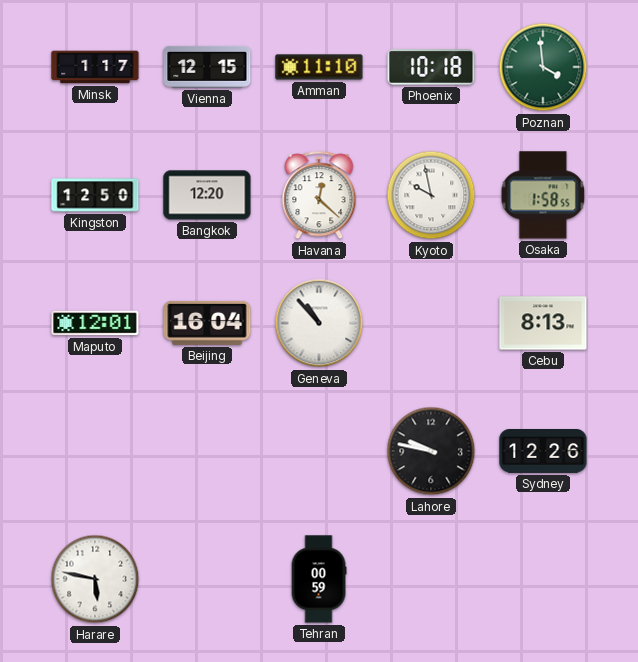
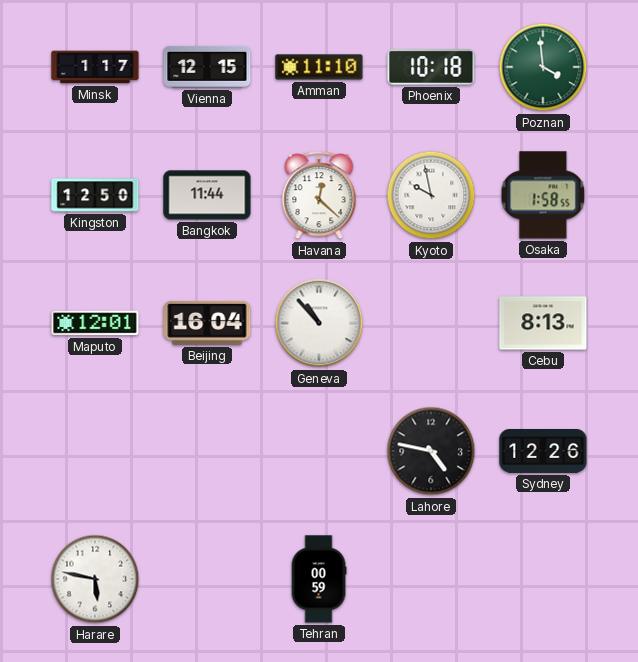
Bangkok: 12:20 -> 11:44
Lahore: 9:47 -> 4:47
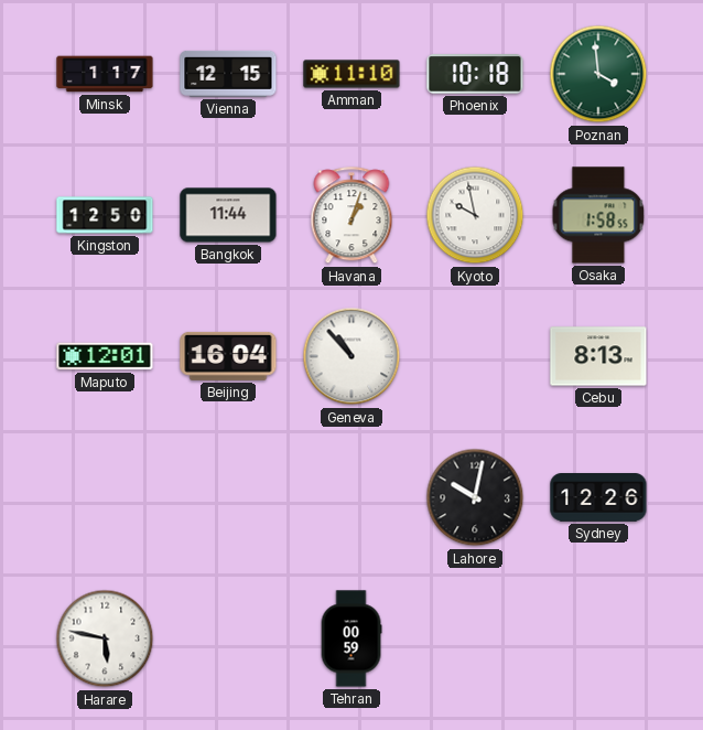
Havana: 12:22 -> 1:03
Lahore: 4:47 -> 10:02
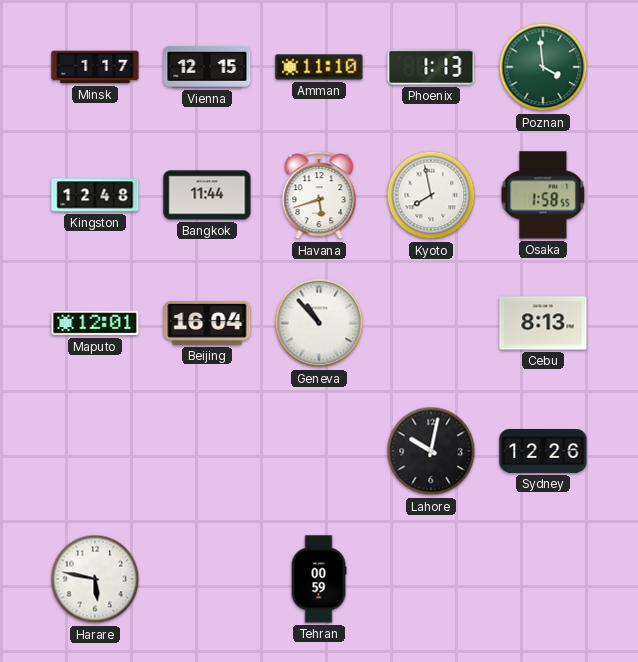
Phoenix: 10:18 -> 1:13
Kingston: 12:50 -> 12:48
Havana: 1:03 -> 5:42
Kyoto: 9:58 -> 7:58
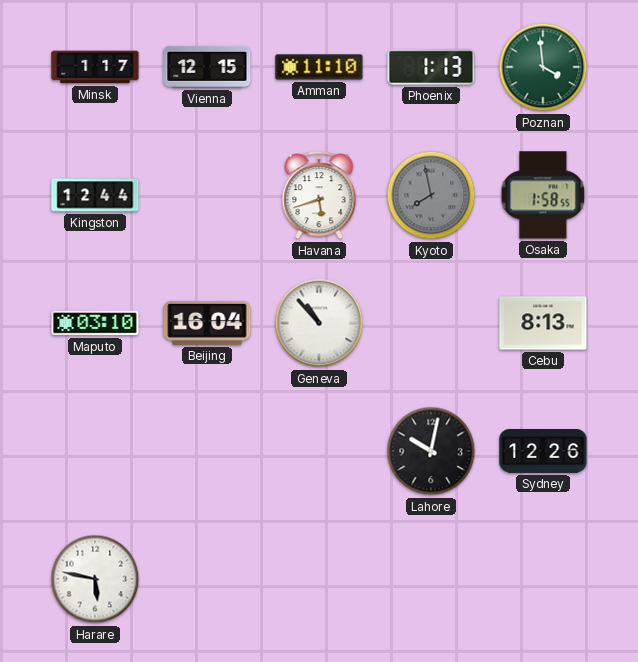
Kingston: 12:48 -> 12:44
Bangkok: 11:44 -> none
Kyoto dial: white -> grey
Maputo: 12:01 -> 03:10
Tehran: 00:59 -> none
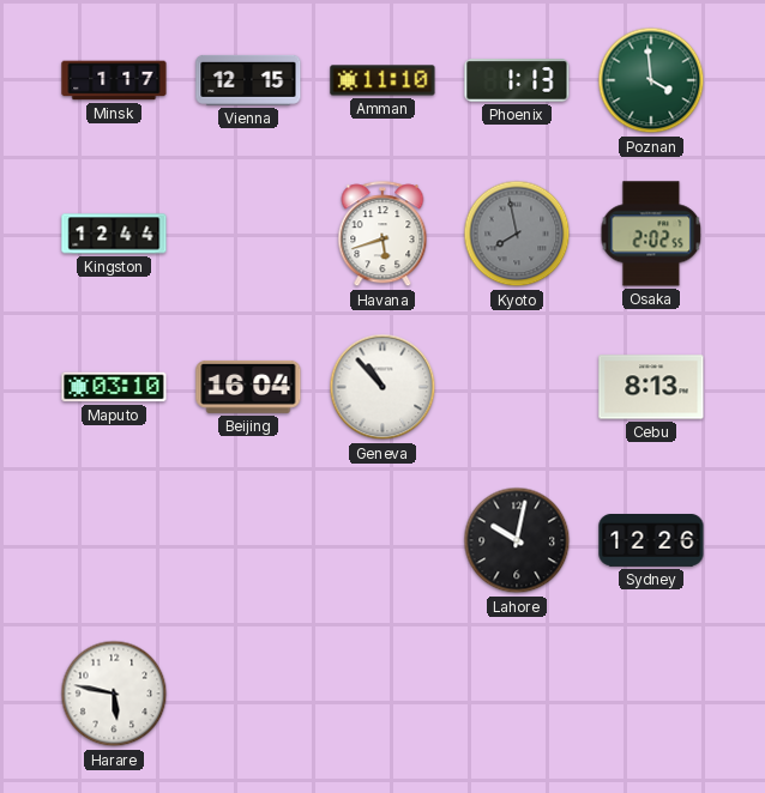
Osaka: 1:58 -> 2:02
